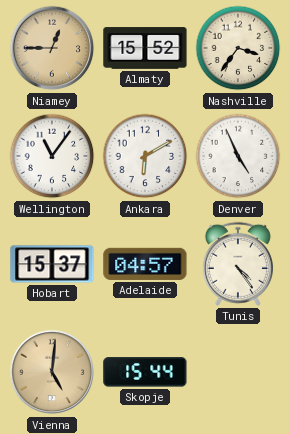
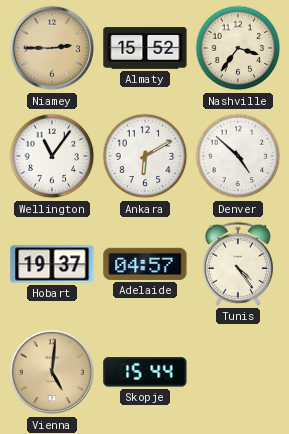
Niamey: 12:45 -> 2:45
Denver: 4:56 -> 4:52
Hobart: 15:37 -> 19:37
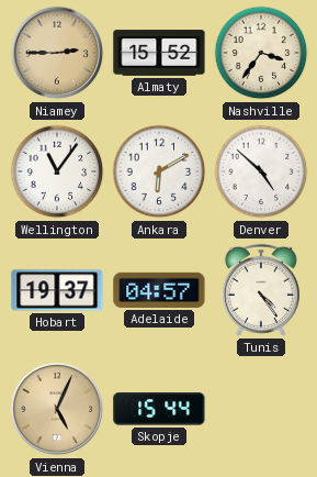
Vienna: 5:01 -> 5:04
